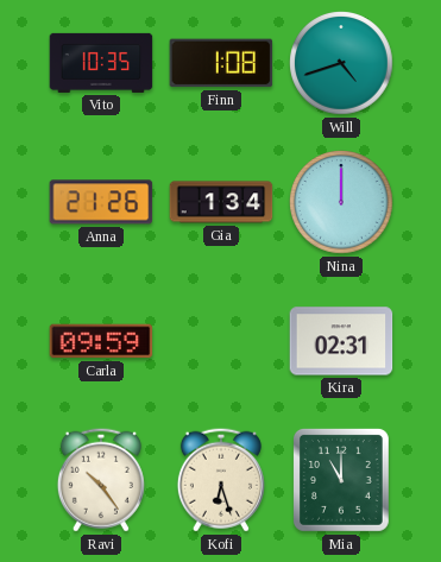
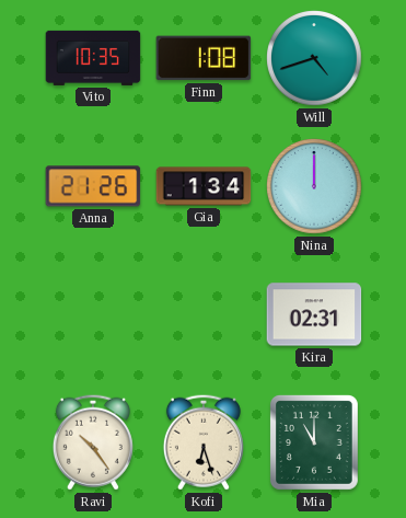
Carla: 09:59 -> none
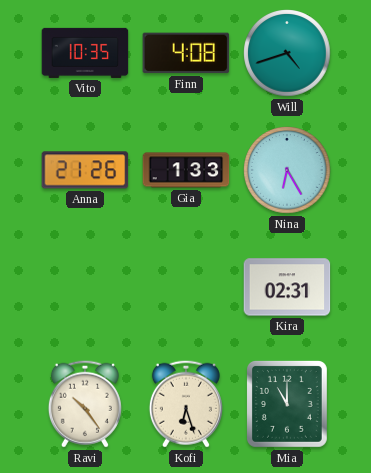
Finn: 1:08 -> 4:08
Gia: 1:34 -> 1:33
Nina: 12:00 -> 6:25
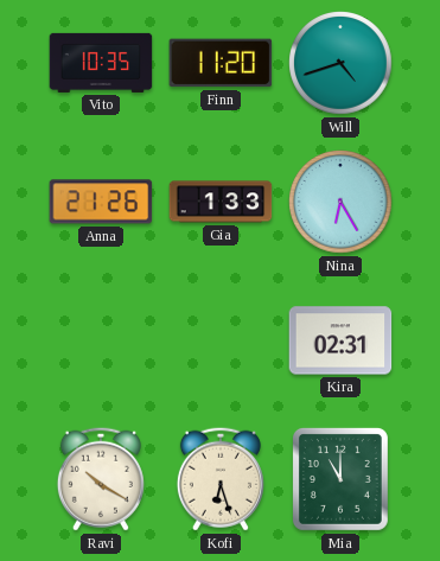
Finn: 4:08 -> 11:20
Ravi: 10:24 -> 10:20
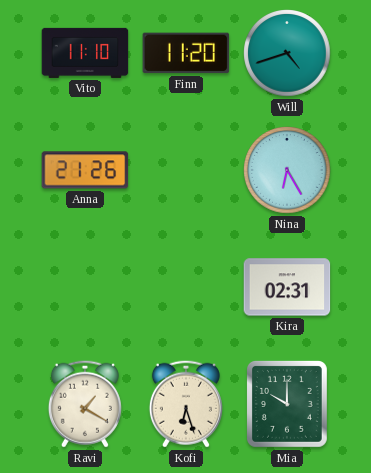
Vito: 10:35 -> 11:10
Gia: 1:33 -> none
Ravi: 10:20 -> 1:20
Mia: 11:00 -> 10:00
